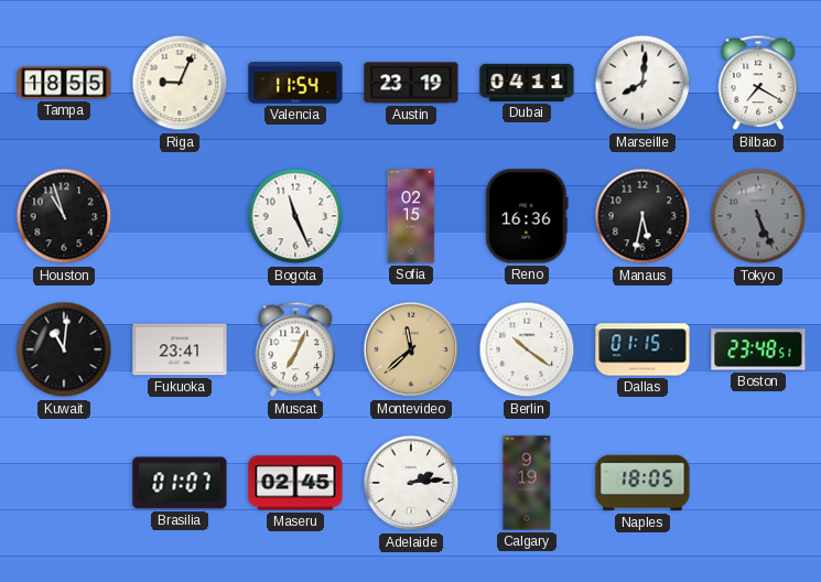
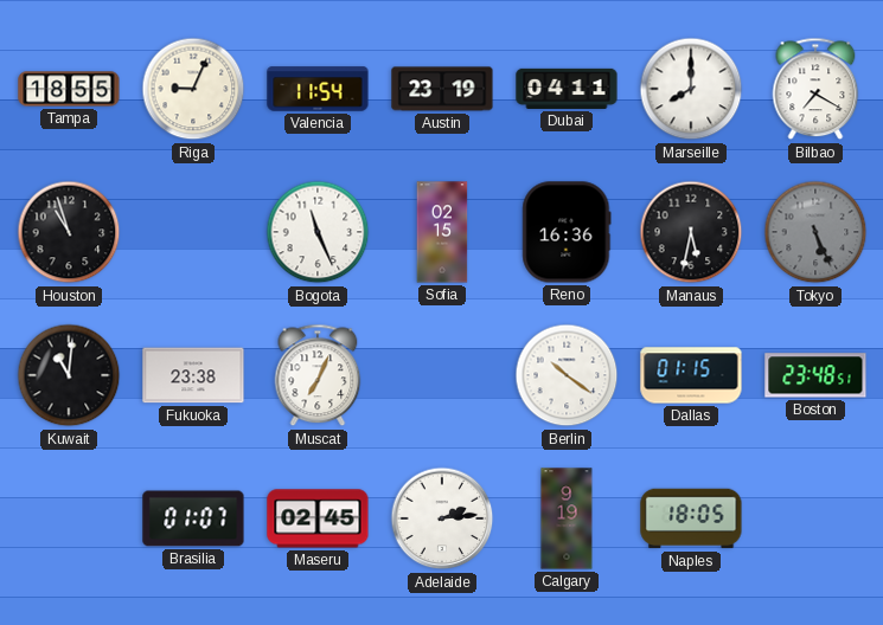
Marseille: 8:01 -> 8:00
Fukuoka: 23:41 -> 23:38
Montevideo: 11:38 -> none
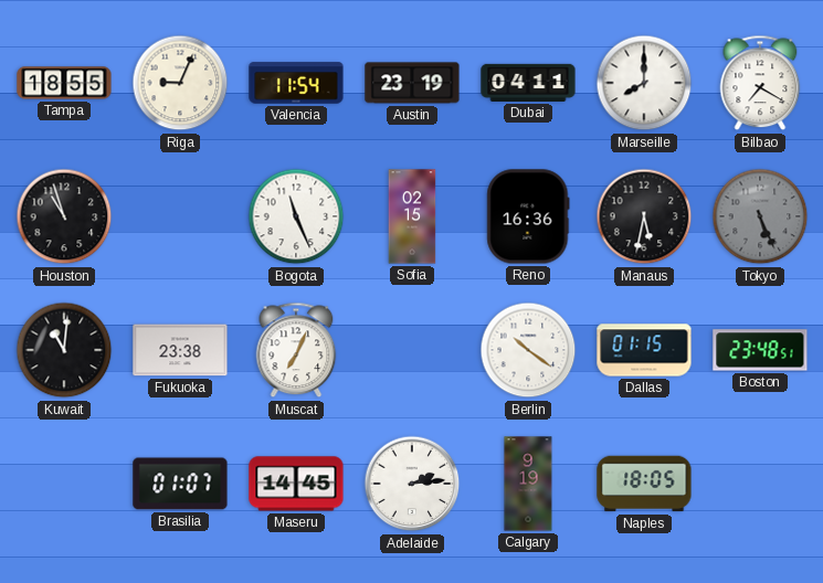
Maseru: 02:45 -> 14:45
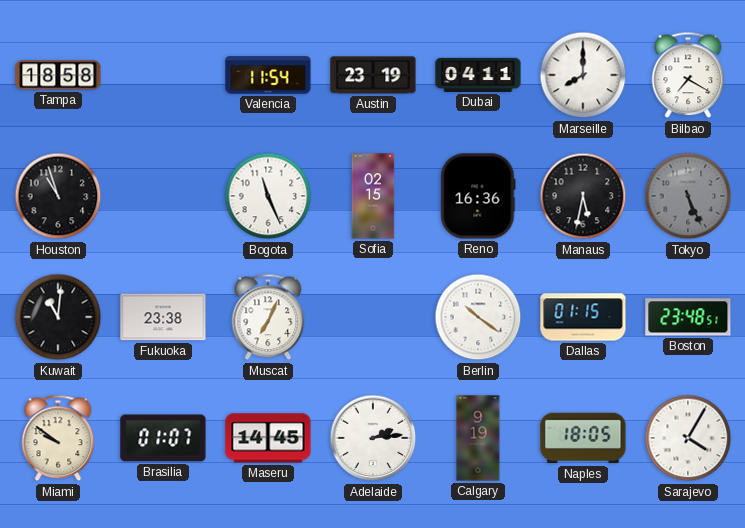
Tampa: 18:55 -> 18:58
Riga: 9:04 -> none
Miami: none -> 9:51
Sarajevo: none -> 4:05
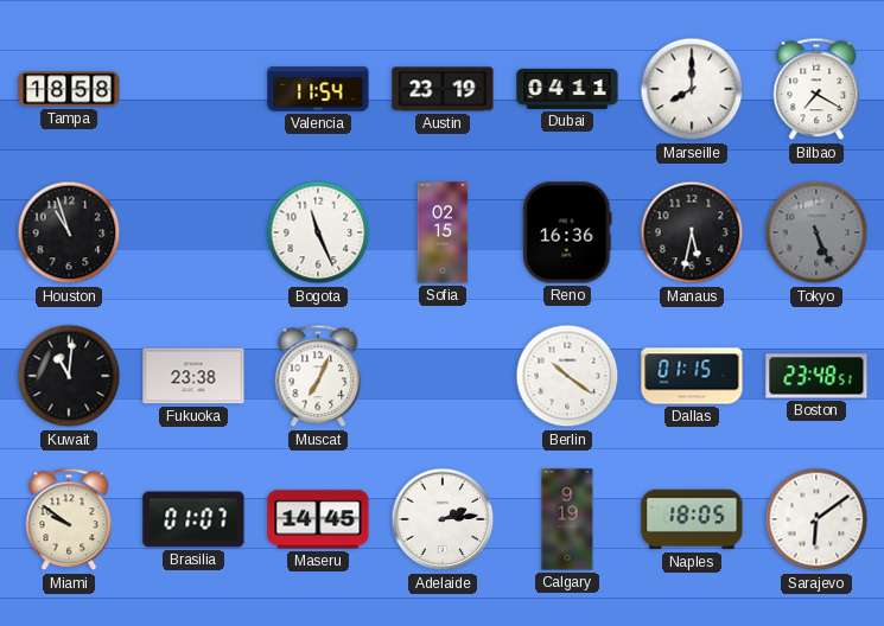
Sarajevo: 4:05 -> 6:09
